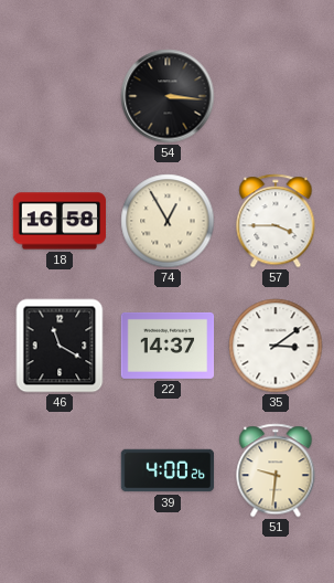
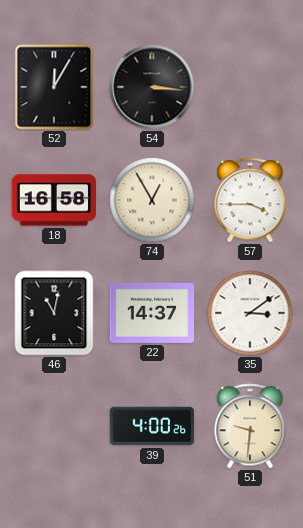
52: none -> 12:05
46: 11:20 -> 11:02
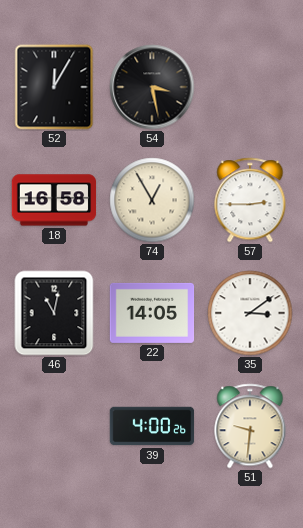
54: 3:16 -> 3:28
57: 3:45 -> 2:45
22: 14:37 -> 14:05
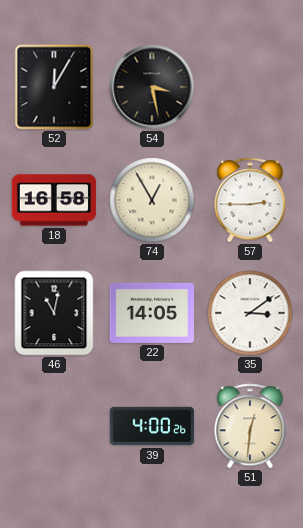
51: 9:31 -> 12:31
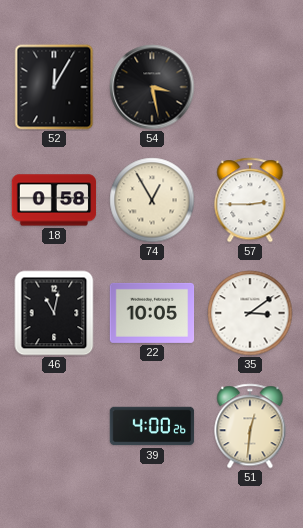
18: 16:58 -> 0:58
22: 14:05 -> 10:05
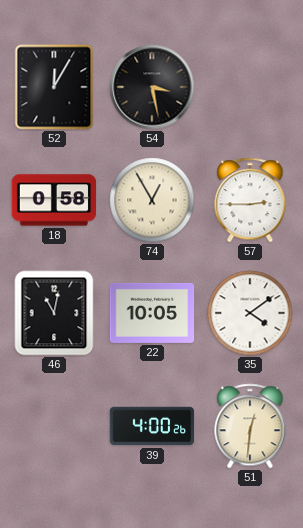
35: 3:09 -> 4:09
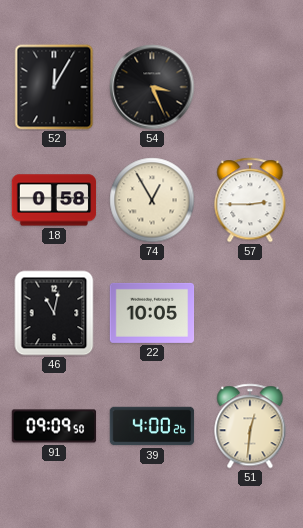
54: 3:28 -> 3:26
35: 4:09 -> none
91: none -> 09:09
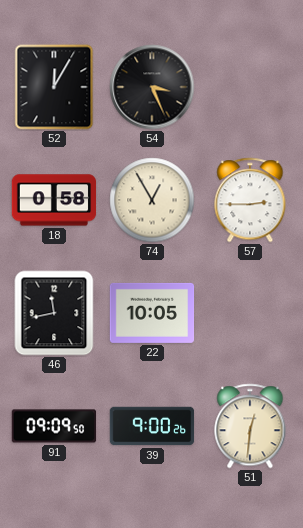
46: 11:02 -> 11:43
39: 4:00 -> 9:00
